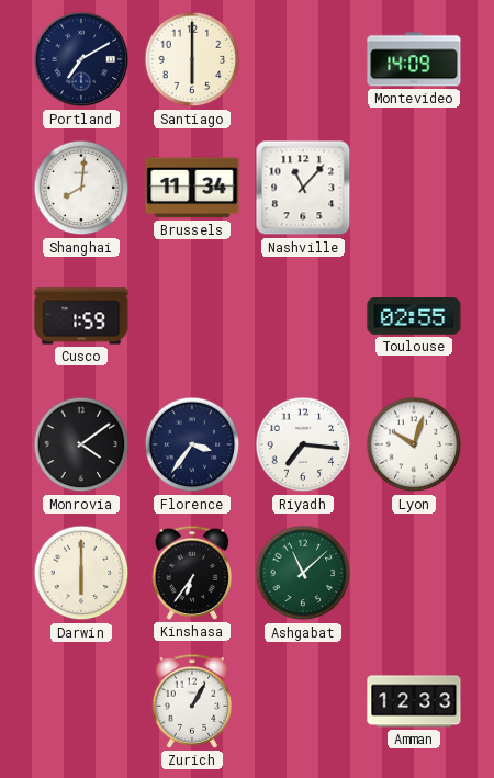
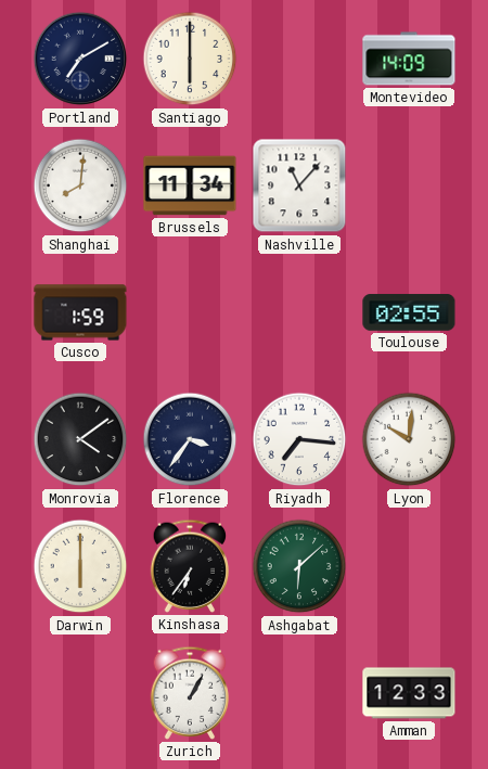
Lyon: 10:03 -> 10:01
Ashgabat: 11:08 -> 6:08
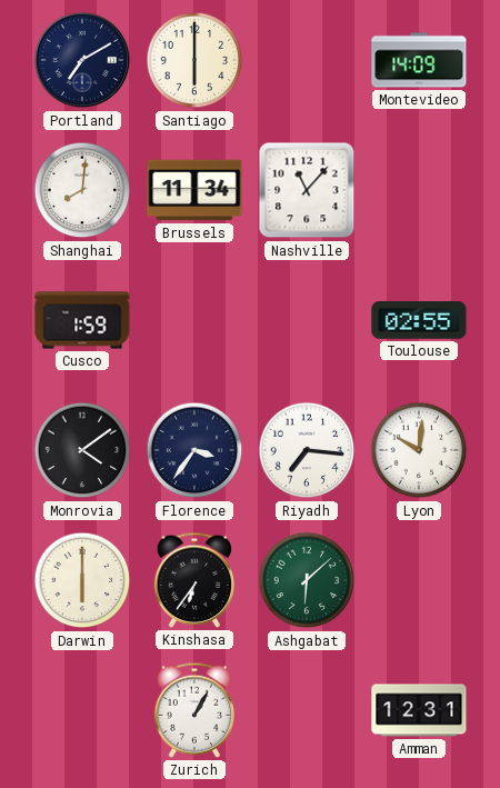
Amman: 12:33 -> 12:31
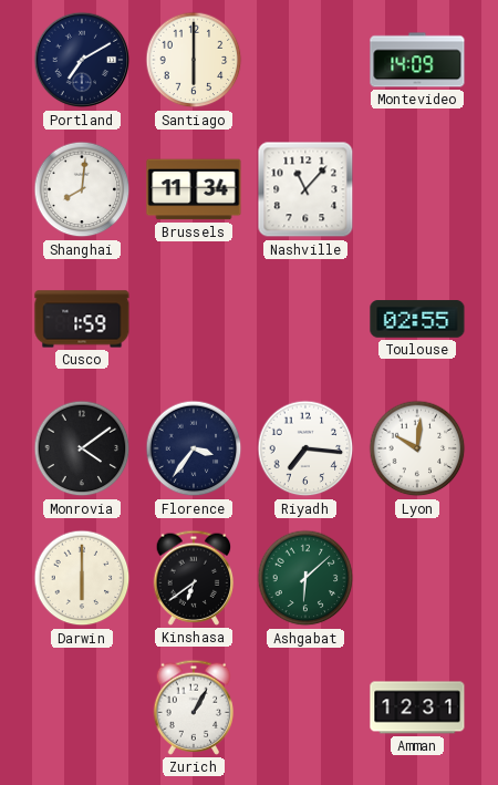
Kinshasa: 6:36 -> 6:39
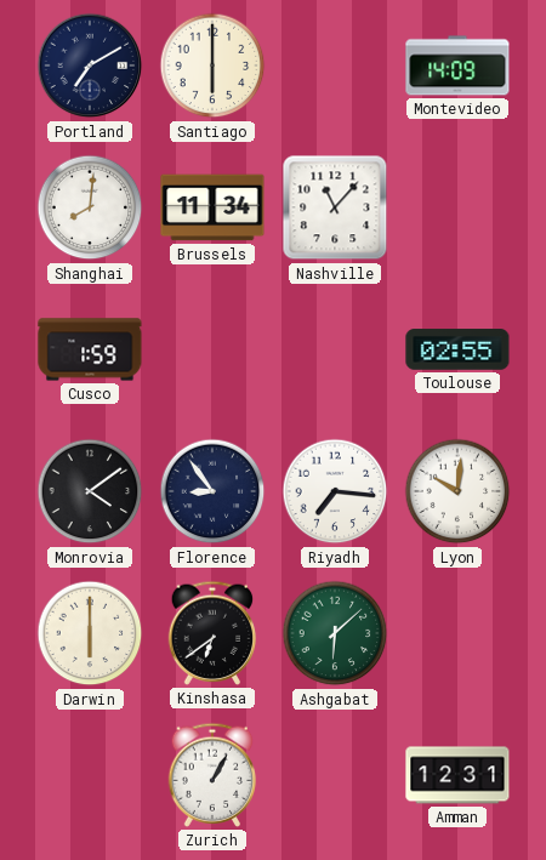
Florence: 3:36 -> 8:54
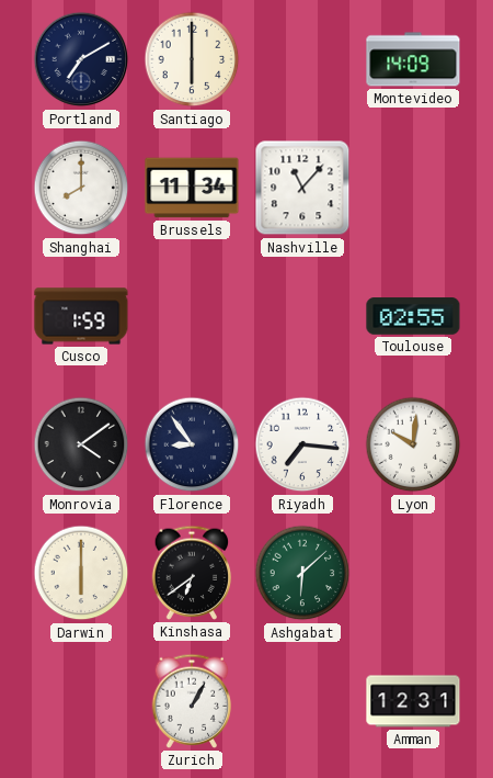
Shanghai: 8:01 -> 8:00
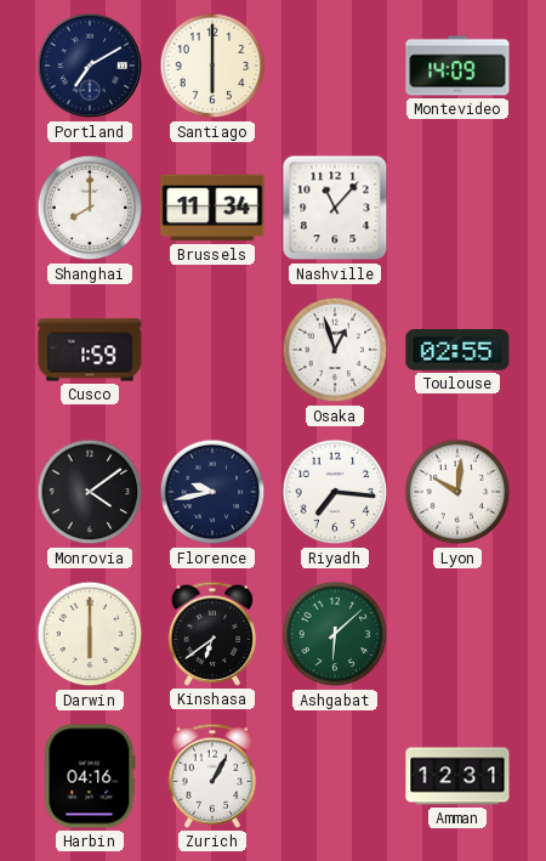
Osaka: none -> 12:57
Florence: 8:54 -> 9:43
Harbin: none -> 04:16
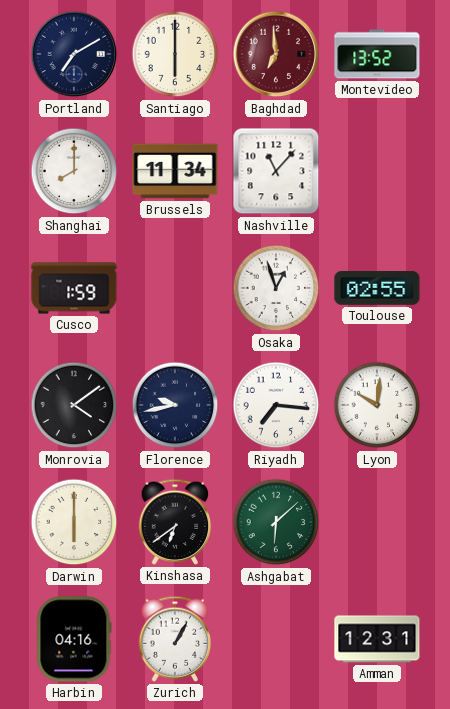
Baghdad: none -> 6:59
Montevideo: 14:09 -> 13:52
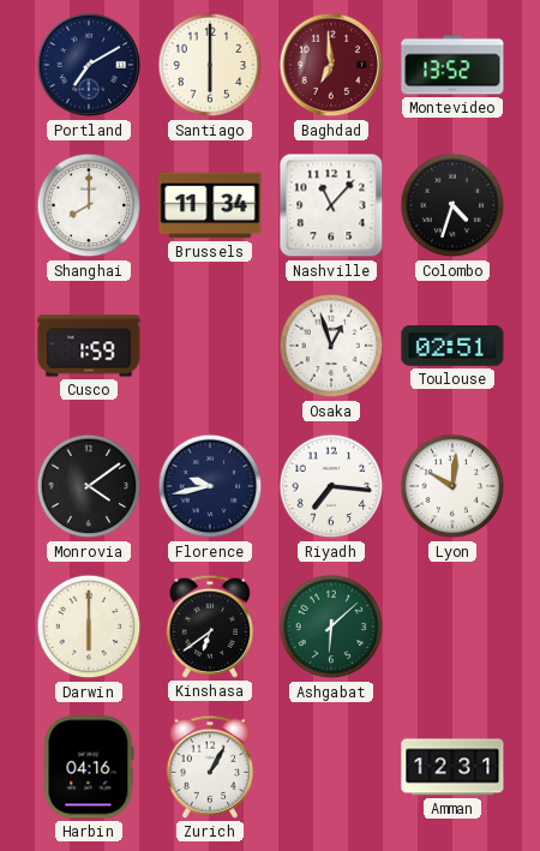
Colombo: none -> 4:33
Toulouse: 02:55 -> 02:51
